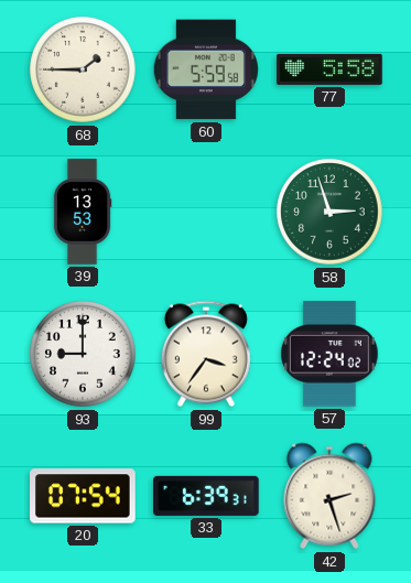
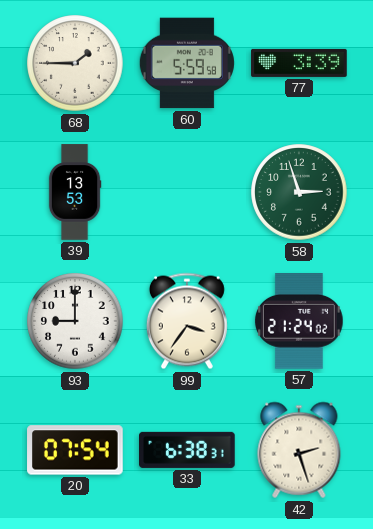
77: 5:58 -> 3:39
57: 12:24 -> 21:24
33: 6:39 -> 6:38
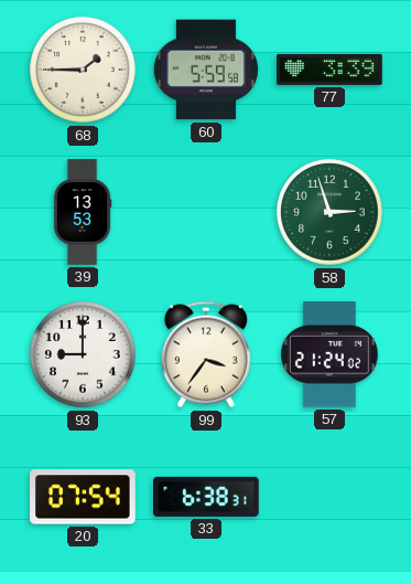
42: 2:27 -> none
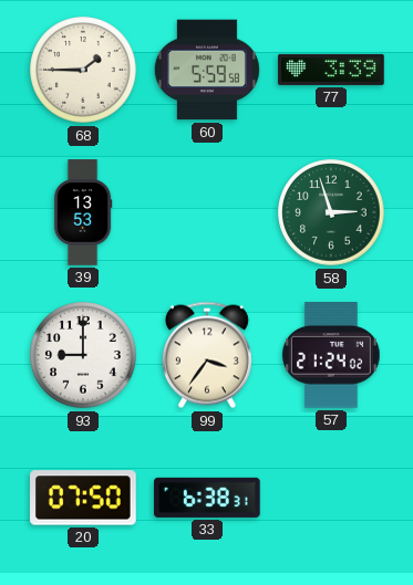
20: 07:54 -> 07:50
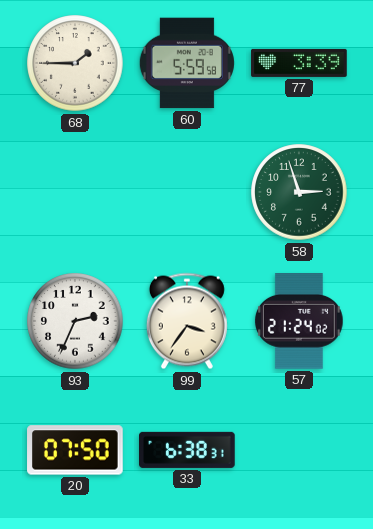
39: 13:53 -> none
93: 9:00 -> 2:34
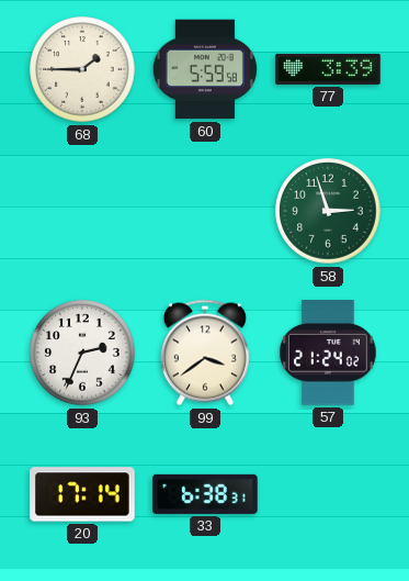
99: 3:36 -> 3:39
20: 07:50 -> 17:14
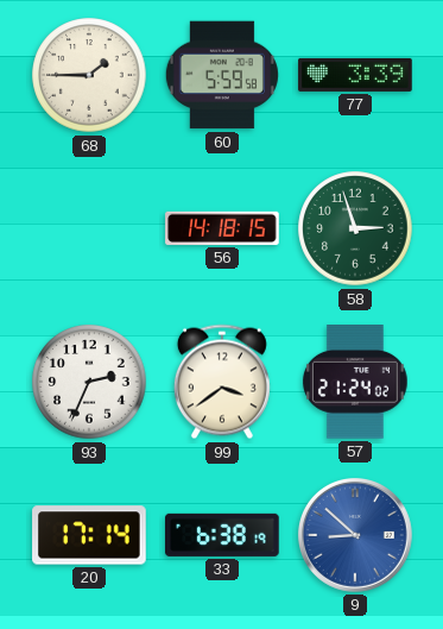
56: none -> 14:18
33: 6:38:31 -> 6:38:19
9: none -> 8:52
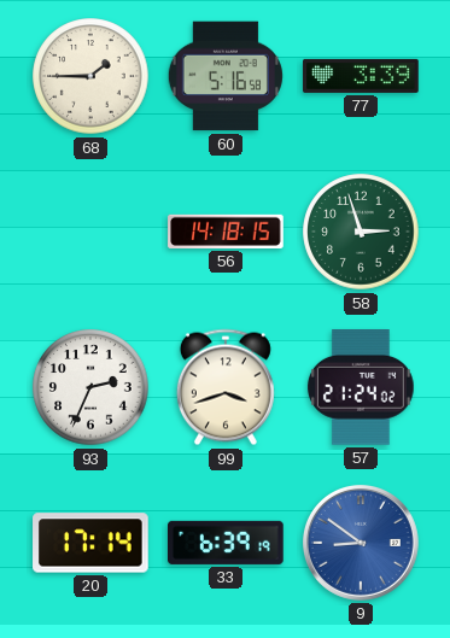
60: 5:59 -> 5:16
99: 3:39 -> 3:42
33: 6:38 -> 6:39
9: 8:52 -> 8:51
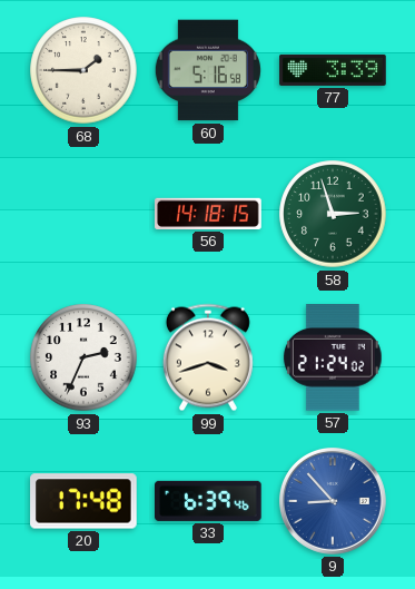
20: 17:14 -> 17:48
33: 6:39:19 -> 6:39:46
9: 8:51 -> 8:53
